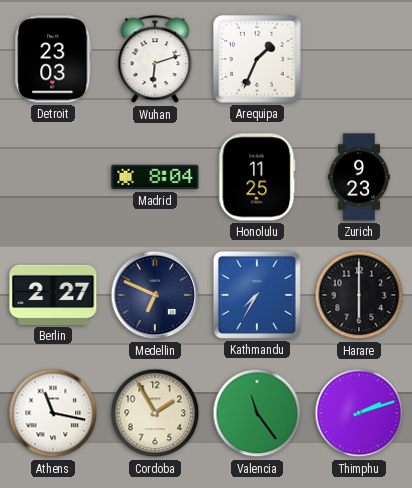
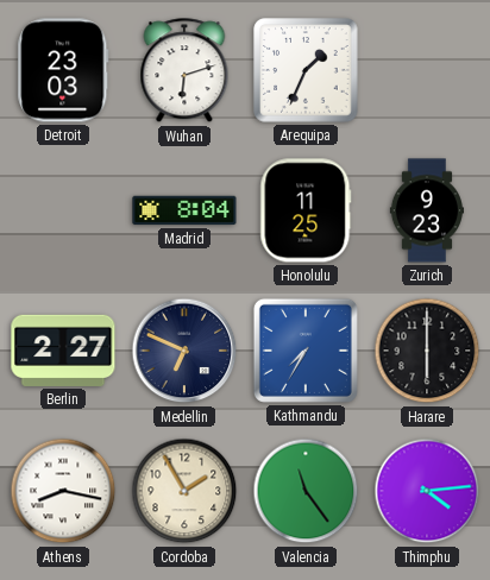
Athens: 11:17 -> 8:17
Thimphu: 2:12 -> 4:14
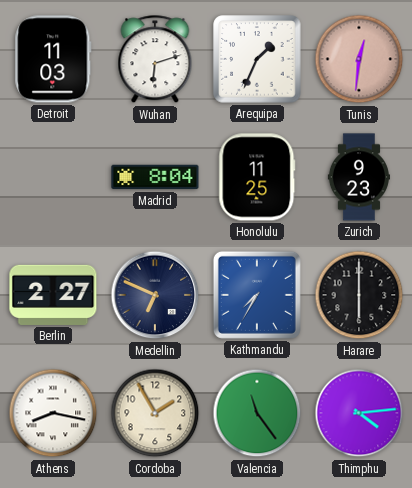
Detroit: 23:03 -> 11:03
Tunis: none -> 12:31
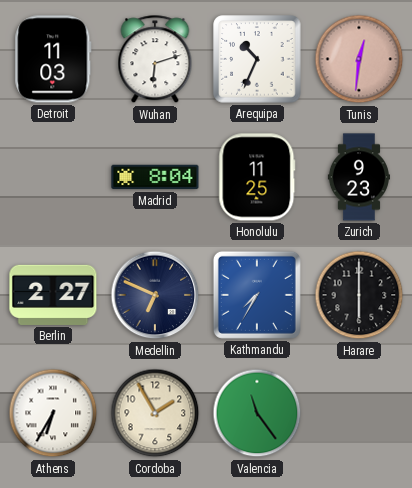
Arequipa: 1:34 -> 10:34
Athens: 8:17 -> 6:35
Thimphu: 4:14 -> none
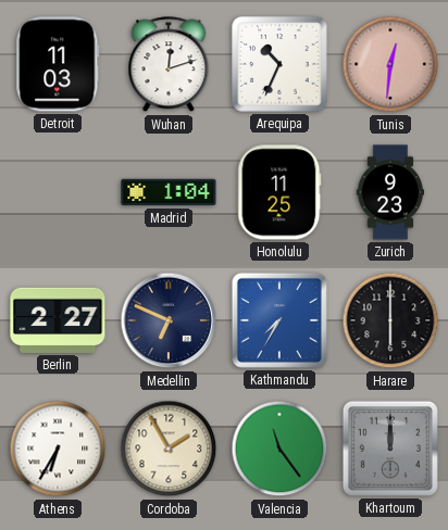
Wuhan: 6:12 -> 12:12
Madrid: 8:04 -> 1:04
Khartoum: none -> 12:00
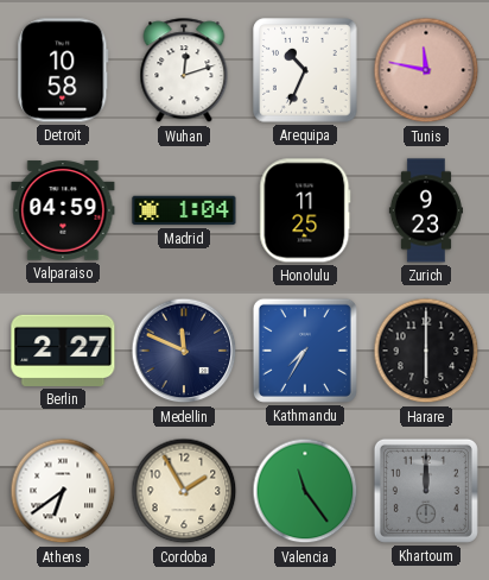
Detroit: 11:03 -> 10:58
Tunis: 12:31 -> 11:47
Valparaiso: none -> 04:59
Medellin: 6:49 -> 11:49
Athens: 6:35 -> 6:39
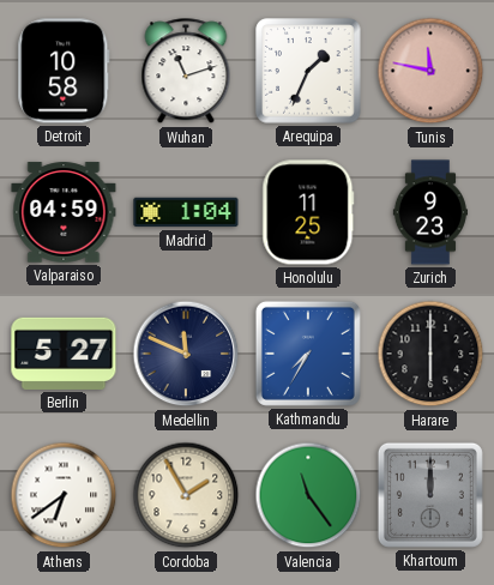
Wuhan: 12:12 -> 11:12
Arequipa: 10:34 -> 1:34
Berlin: 2:27 -> 5:27
